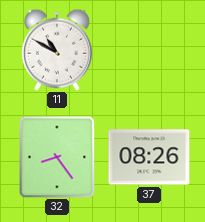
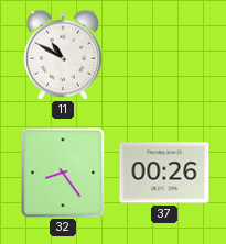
37: 08:26 -> 00:26
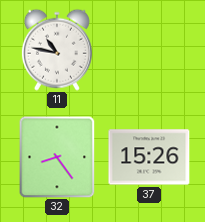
11: 10:50 -> 10:47
37: 00:26 -> 15:26
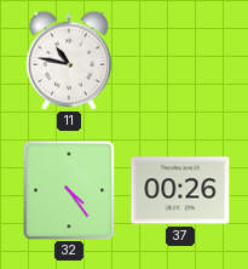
32: 8:24 -> 4:24
37: 15:26 -> 00:26
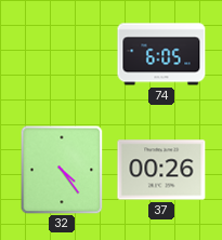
11: 10:47 -> none
74: none -> 6:05
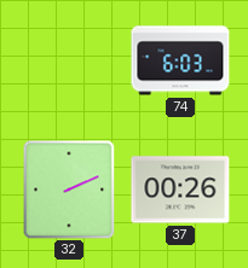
74: 6:05 -> 6:03
32: 4:24 -> 2:11
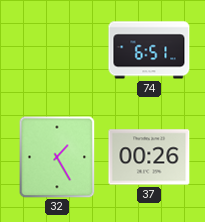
74: 6:03 -> 6:51
32: 2:11 -> 1:25
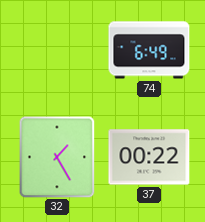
74: 6:51 -> 6:49
37: 00:26 -> 00:22
